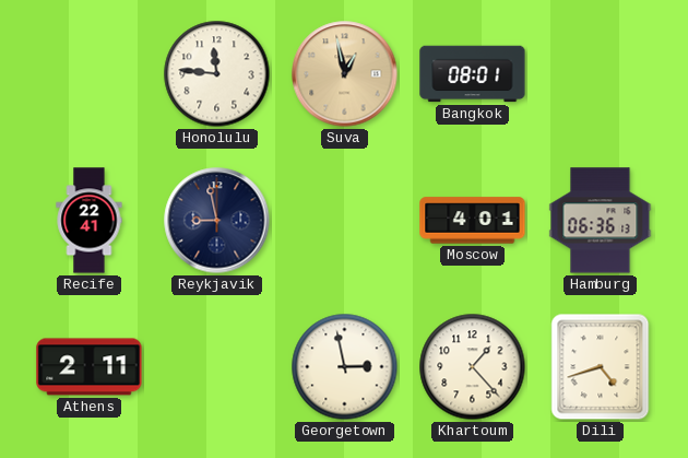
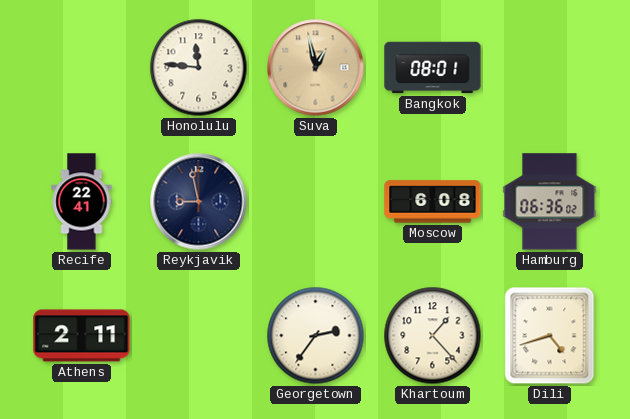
Moscow: 4:01 -> 6:08
Hamburg: 06:36:13 -> 06:36:02
Georgetown: 2:58 -> 2:36
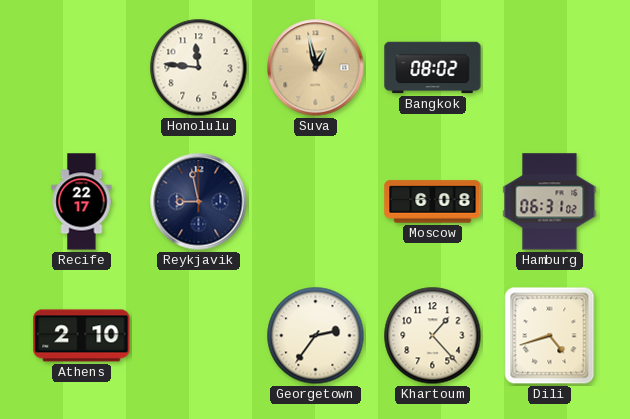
Bangkok: 08:01 -> 08:02
Recife: 22:41 -> 22:17
Hamburg: 06:36 -> 06:31
Athens: 2:11 -> 2:10
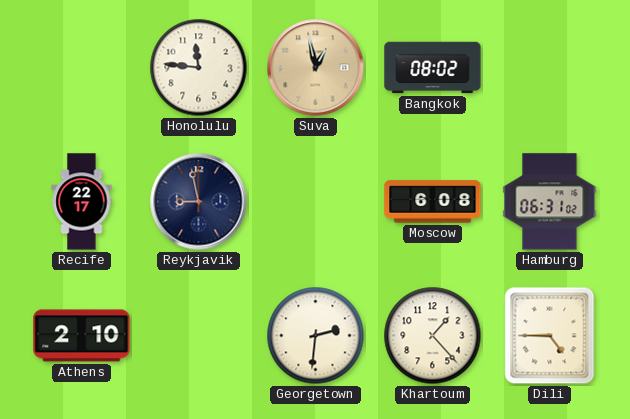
Georgetown: 2:36 -> 2:31
Dili: 4:42 -> 4:45
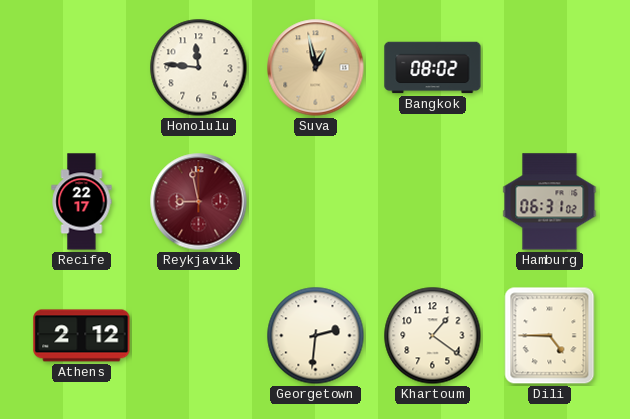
Reykjavik dial: navy -> burgundy
Moscow: 6:08 -> none
Athens: 2:10 -> 2:12
Khartoum: 1:23 -> 1:21
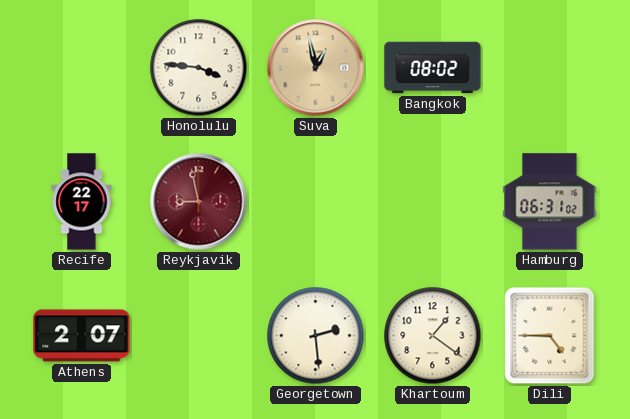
Honolulu: 11:46 -> 3:46
Athens: 2:12 -> 2:07
Georgetown: 2:31 -> 2:29
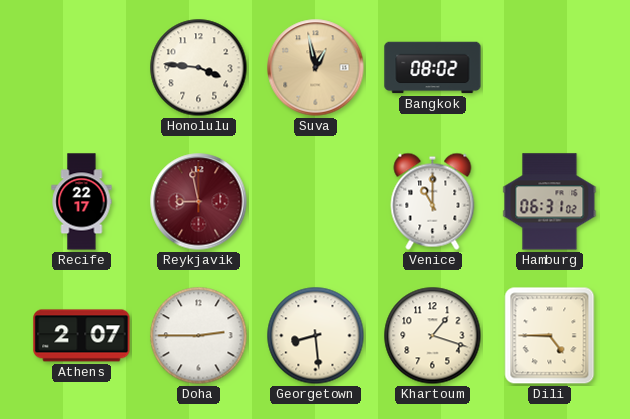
Venice: none -> 11:00
Doha: none -> 2:45
Georgetown: 2:29 -> 8:29
Khartoum: 1:21 -> 1:18
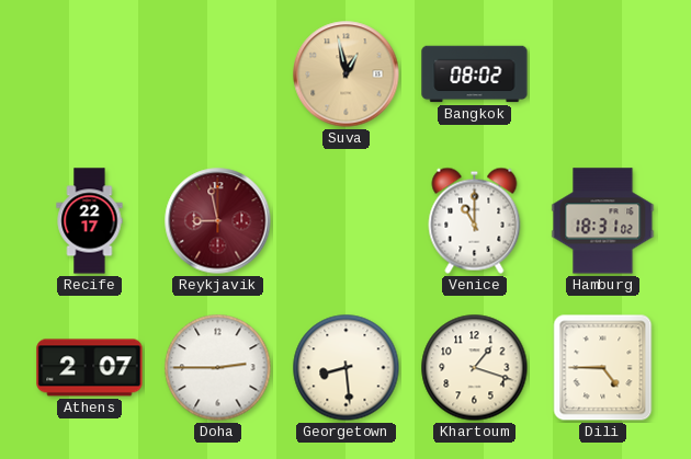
Honolulu: 3:46 -> none
Hamburg: 06:31 -> 18:31
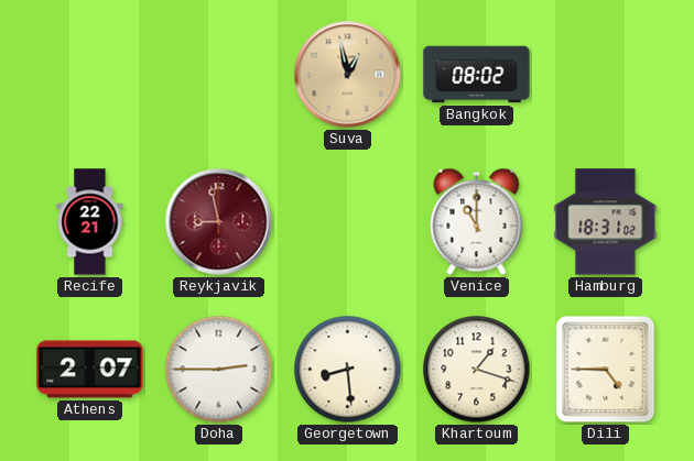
Recife: 22:17 -> 22:21
